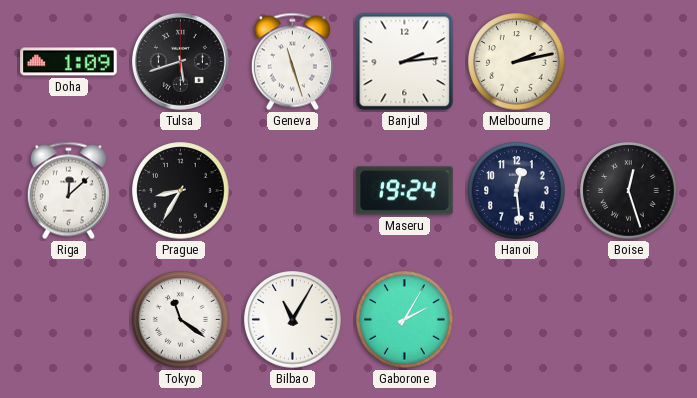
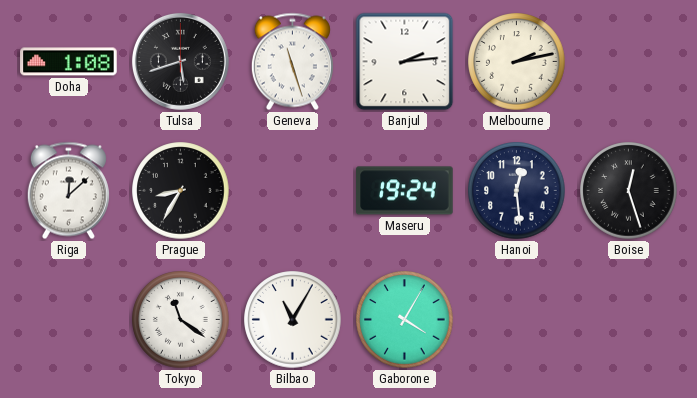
Doha: 1:09 -> 1:08
Gaborone: 2:05 -> 4:05
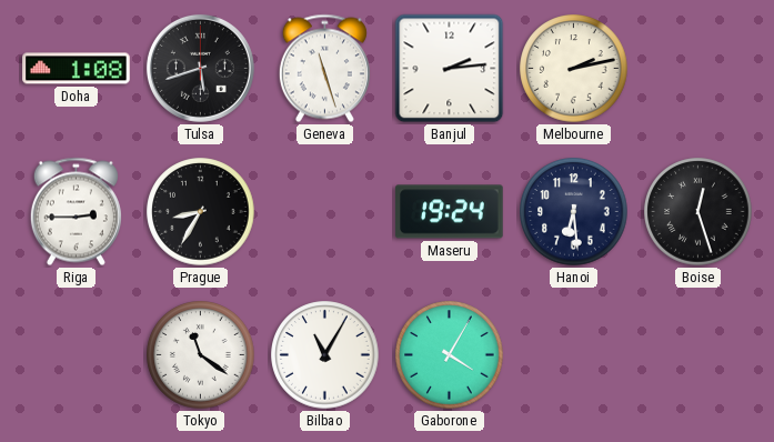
Riga: 12:08 -> 2:45
Hanoi: 12:29 -> 6:29
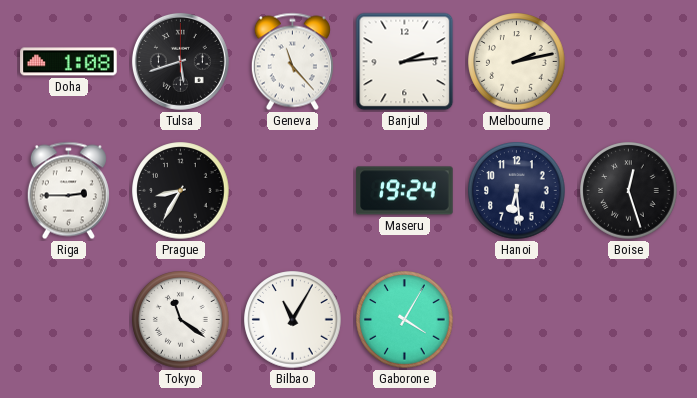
Geneva: 11:27 -> 11:23
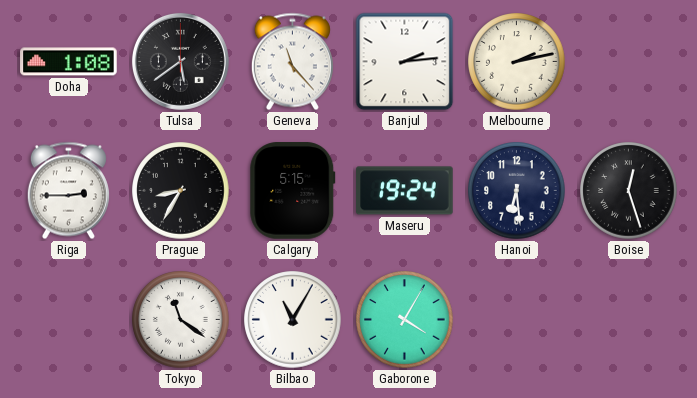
Tulsa: 5:42 -> 5:39
Calgary: none -> 5:15
